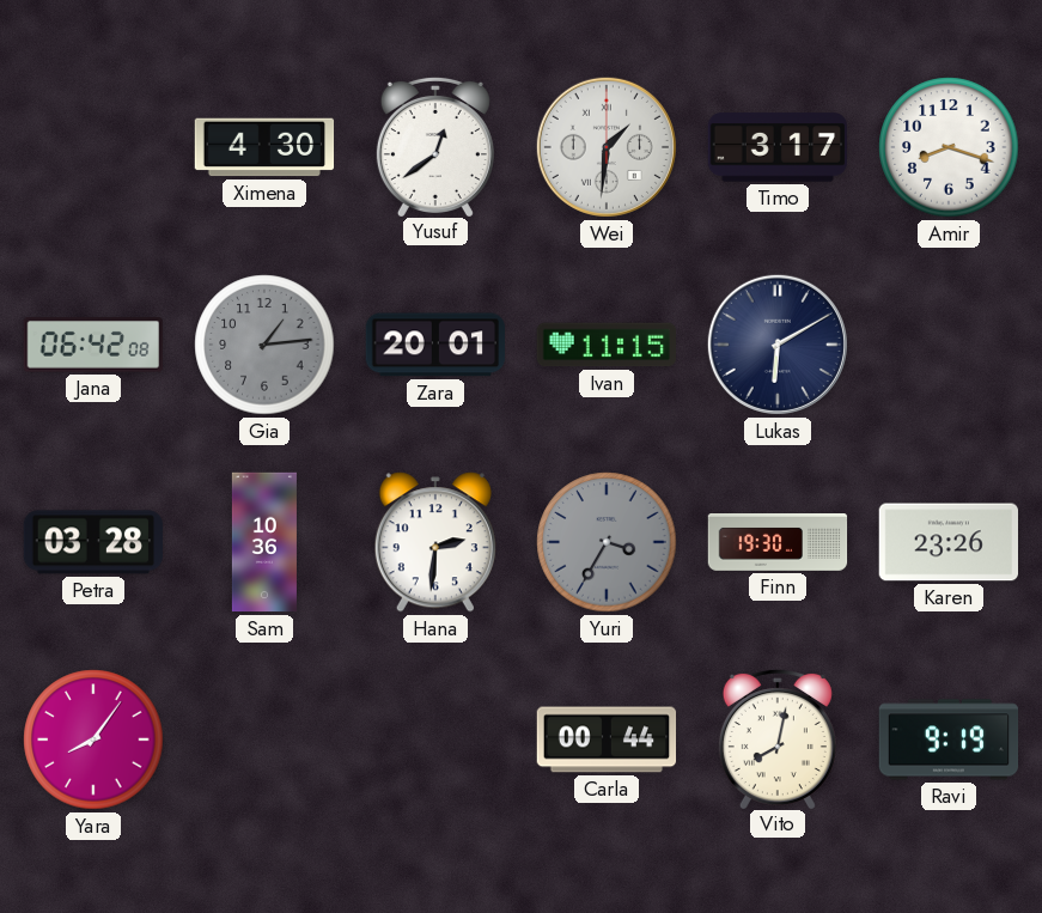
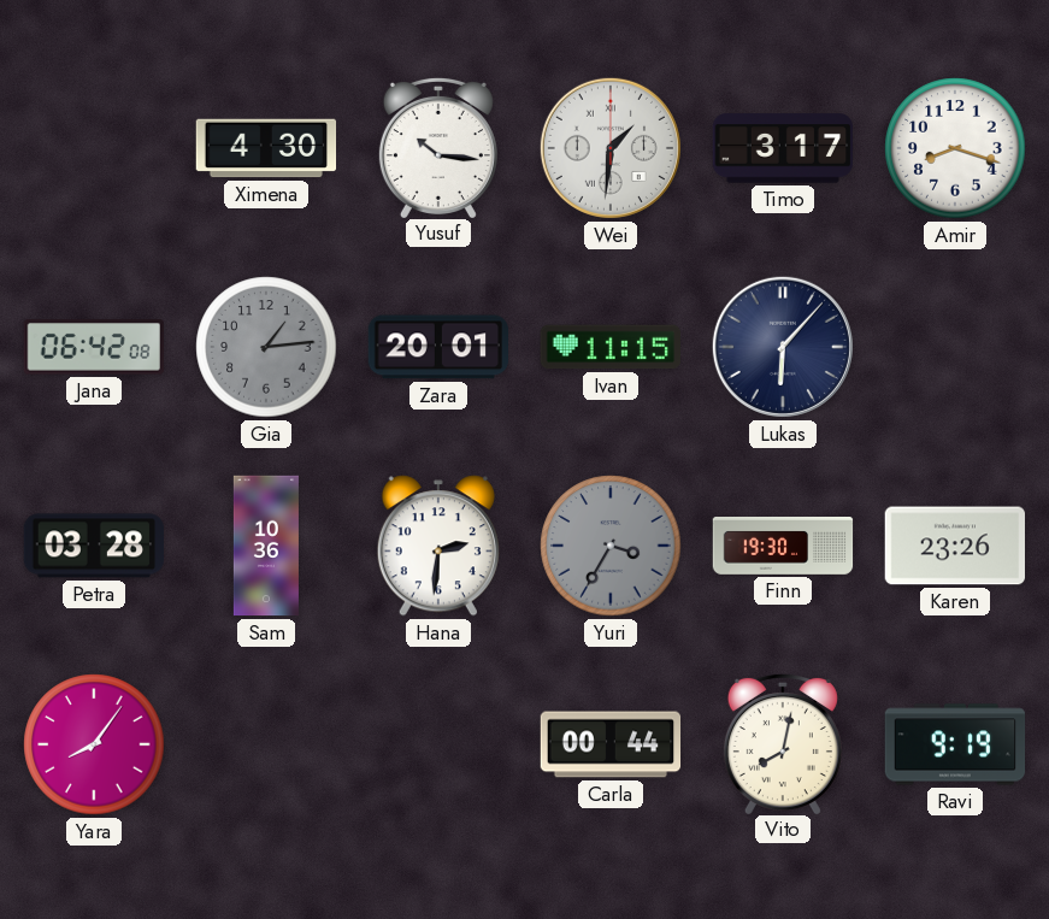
Yusuf: 12:39 -> 10:16
Lukas: 6:10 -> 6:07
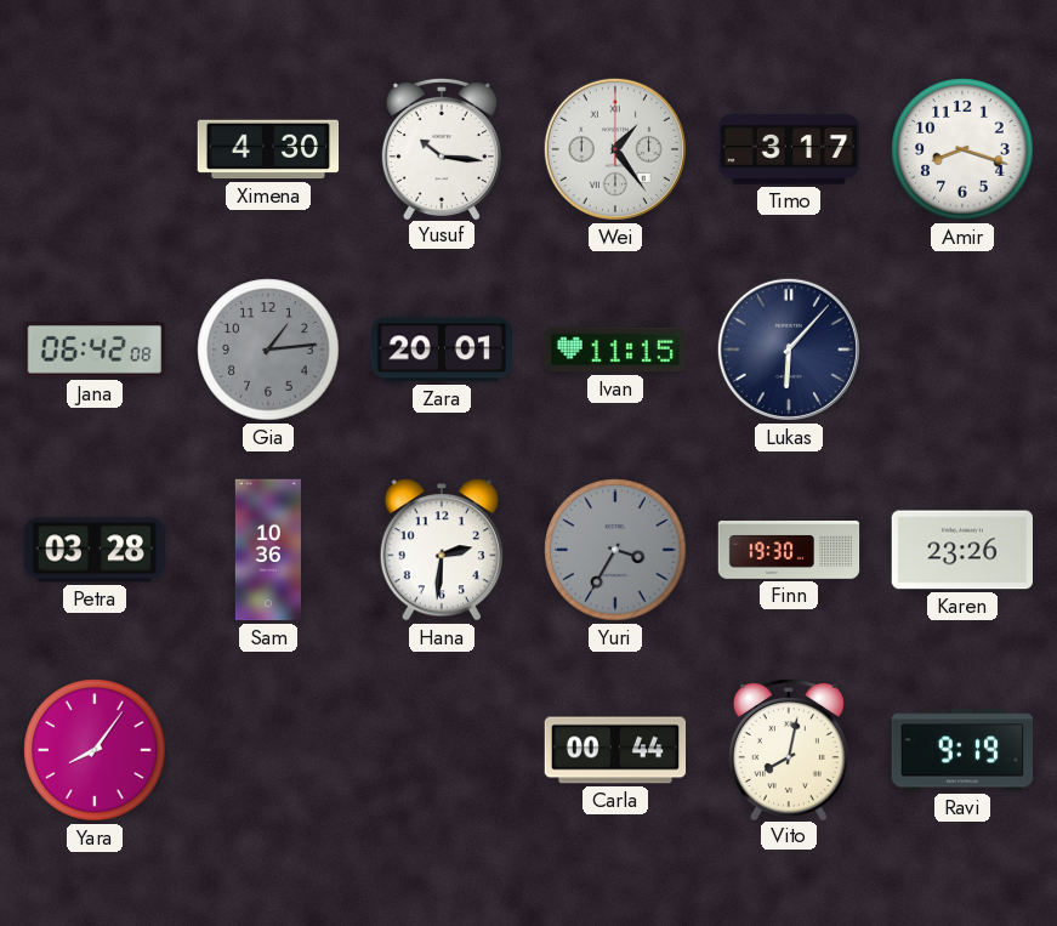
Wei: 1:31 -> 1:24
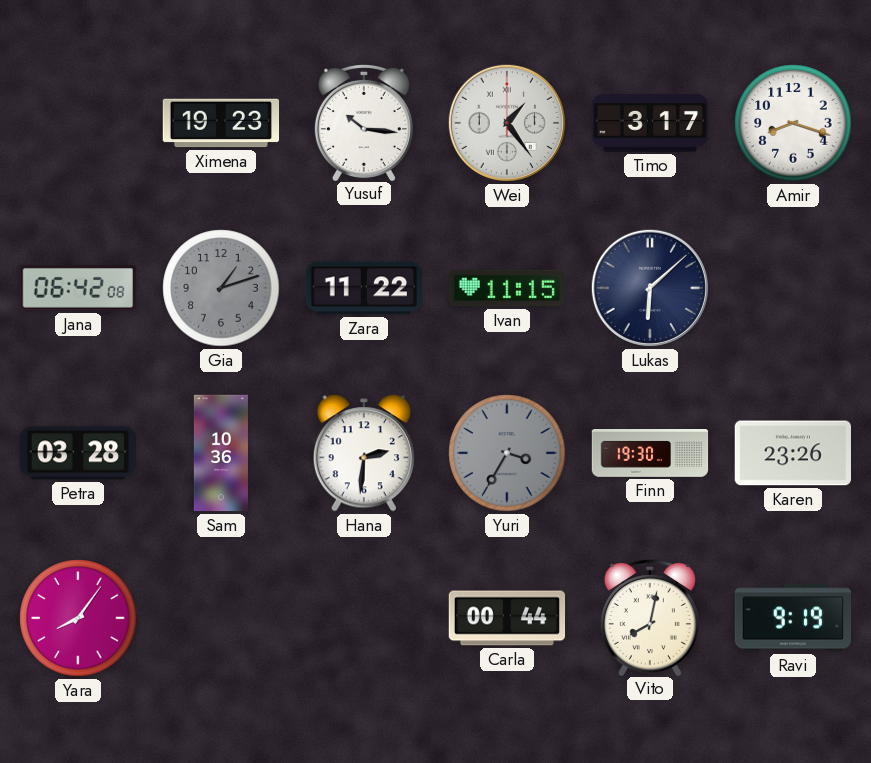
Ximena: 4:30 -> 19:23
Gia: 1:14 -> 1:12
Zara: 20:01 -> 11:22
Lukas: 6:07 -> 6:08
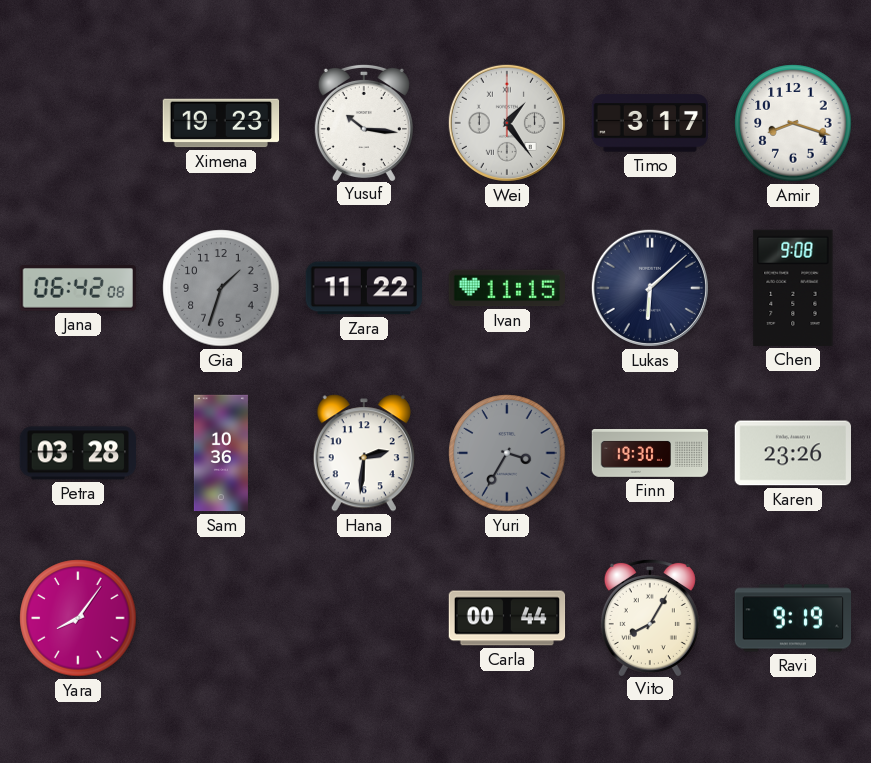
Gia: 1:12 -> 1:33
Chen: none -> 9:08
Vito: 8:02 -> 8:05
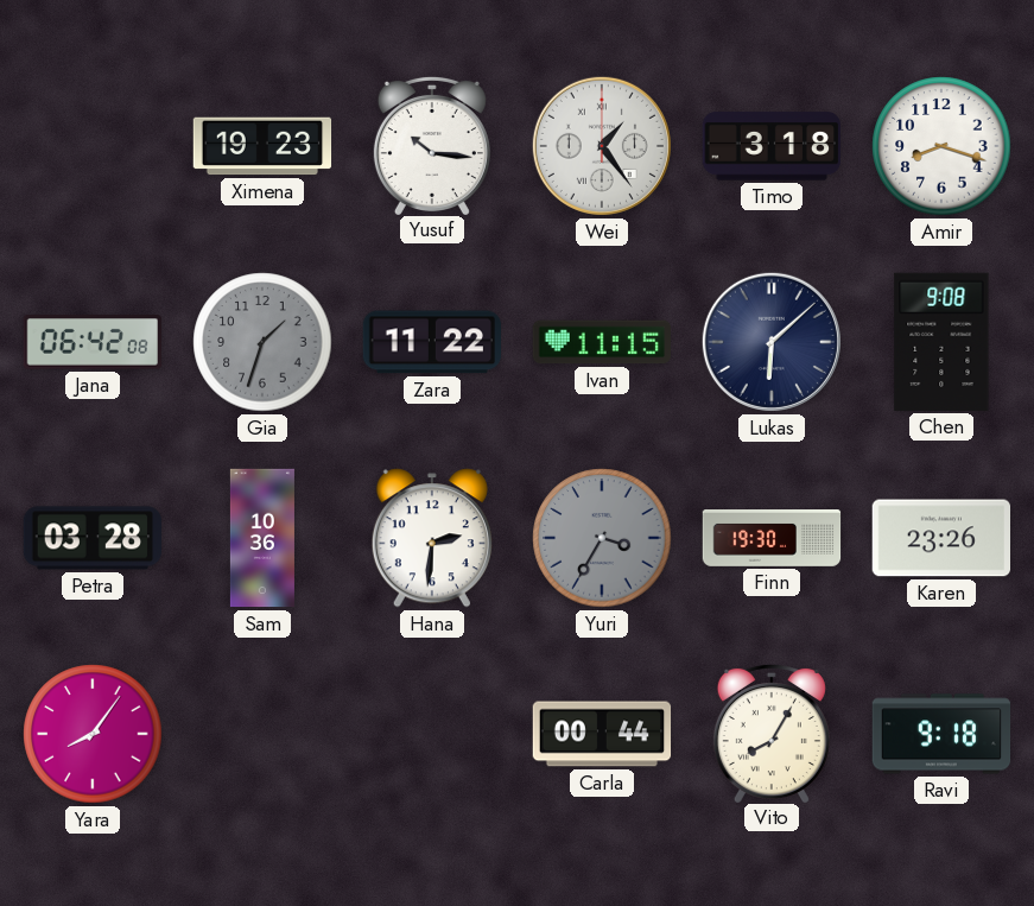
Timo: 3:17 -> 3:18
Ravi: 9:19 -> 9:18
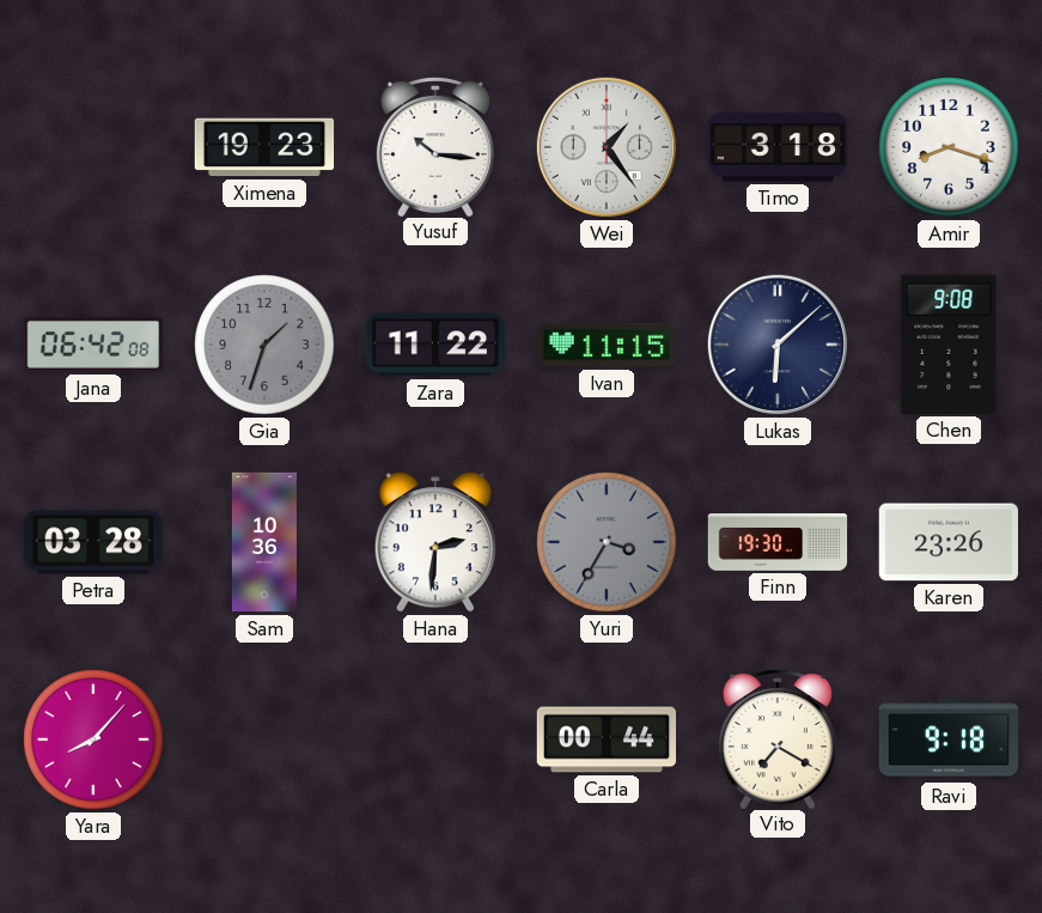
Yara: 8:06 -> 8:07
Vito: 8:05 -> 7:20
